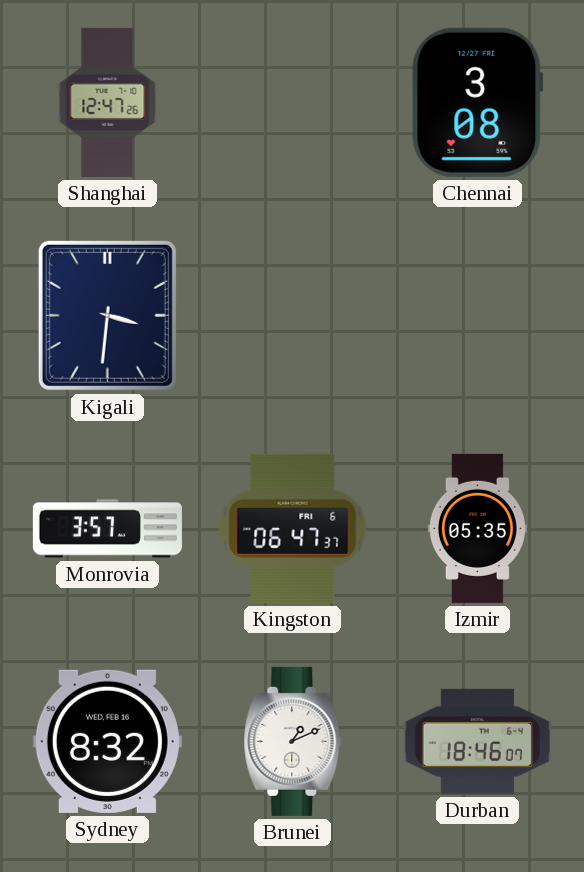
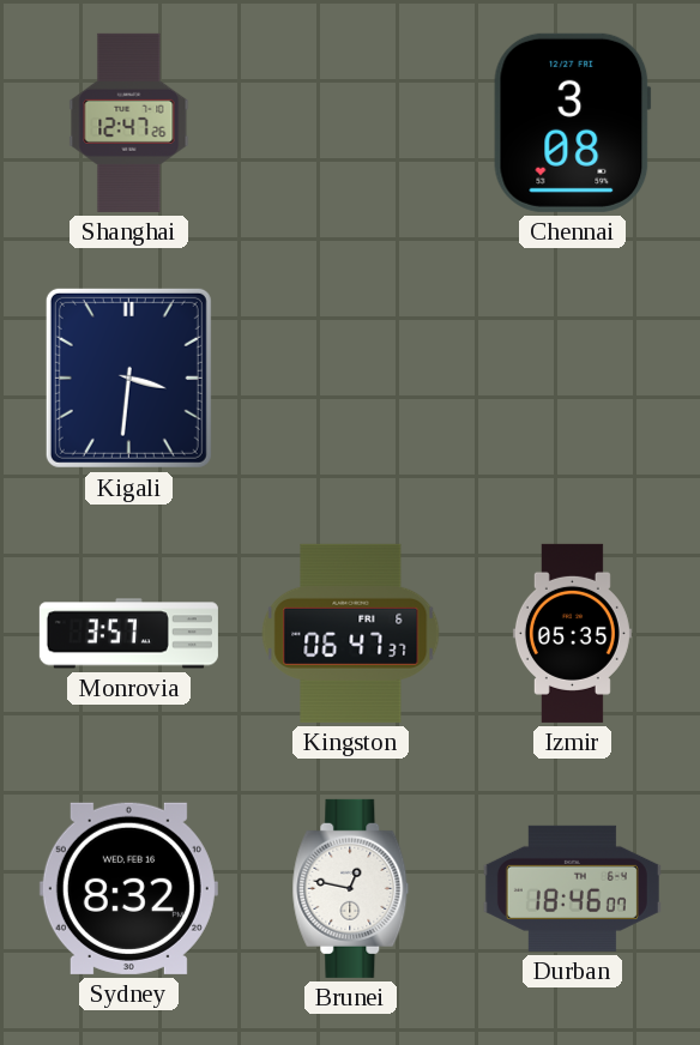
Brunei: 1:11 -> 12:47
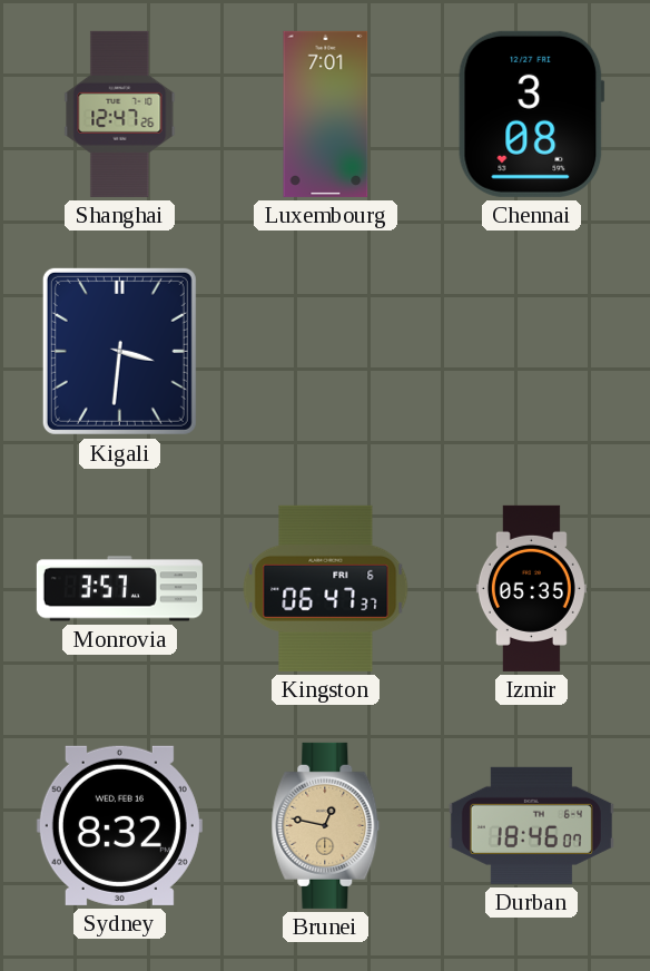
Luxembourg: none -> 7:01
Brunei dial: white -> champagne
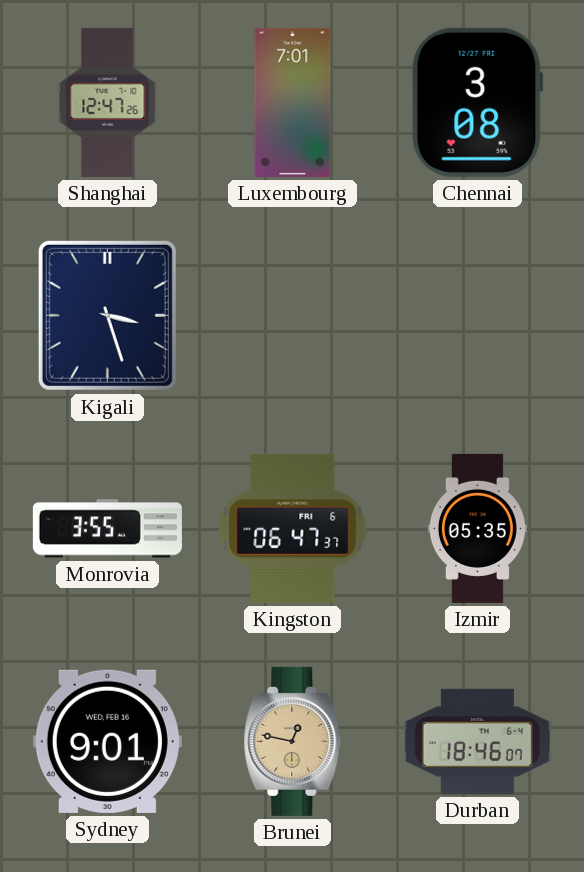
Kigali: 3:31 -> 3:27
Monrovia: 3:57 -> 3:55
Sydney: 8:32 -> 9:01
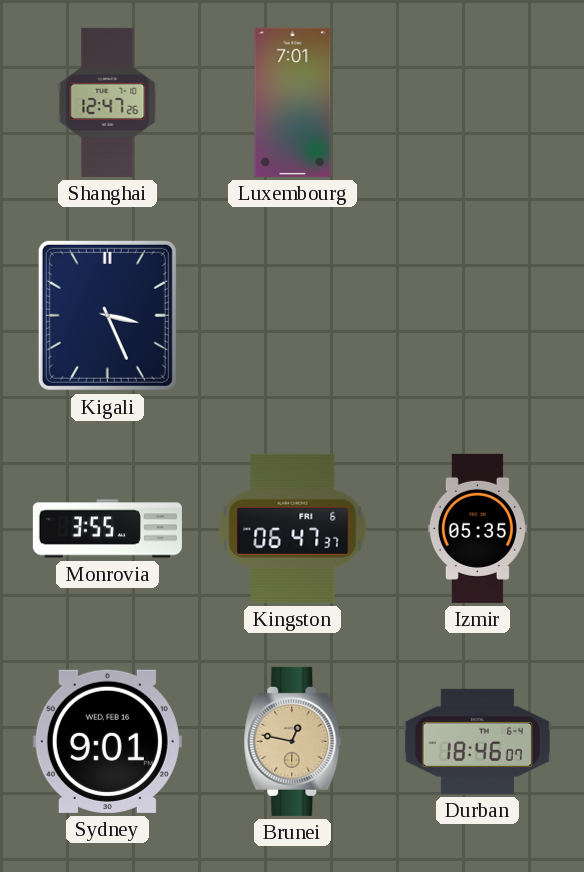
Chennai: 3:08 -> none
Kigali: 3:27 -> 3:26
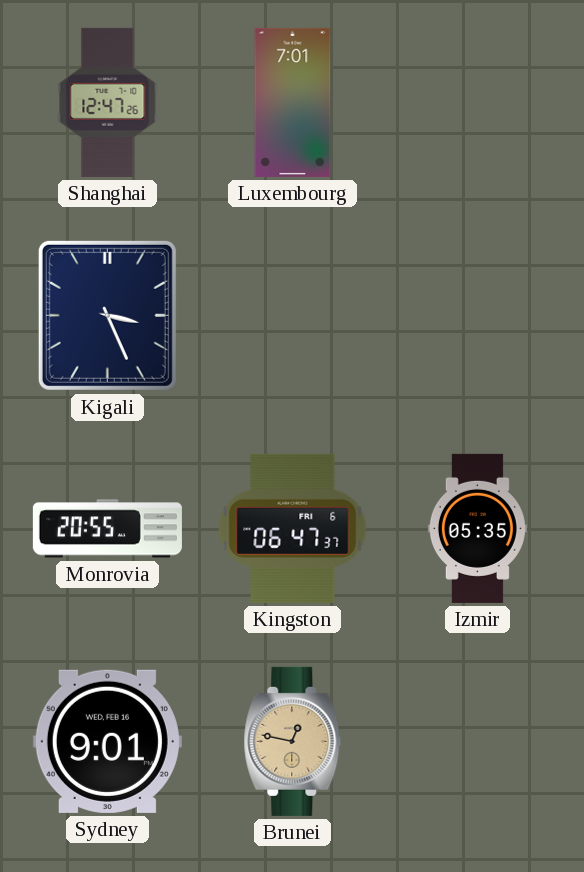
Monrovia: 3:55 -> 20:55
Durban: 18:46 -> none
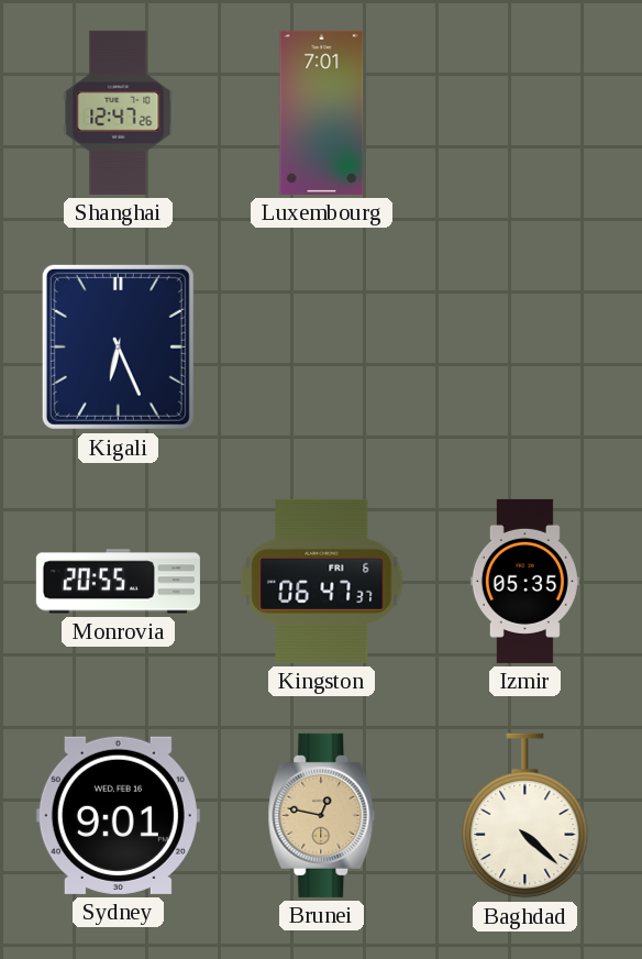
Kigali: 3:26 -> 6:26
Baghdad: none -> 4:22
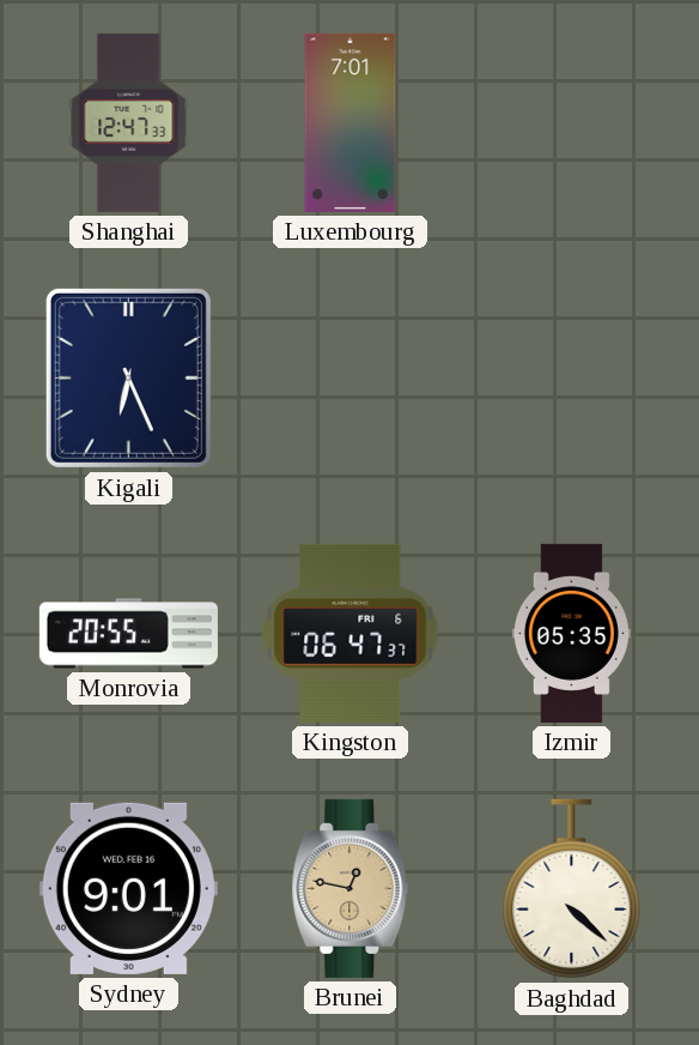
Shanghai: 12:47:26 -> 12:47:33
